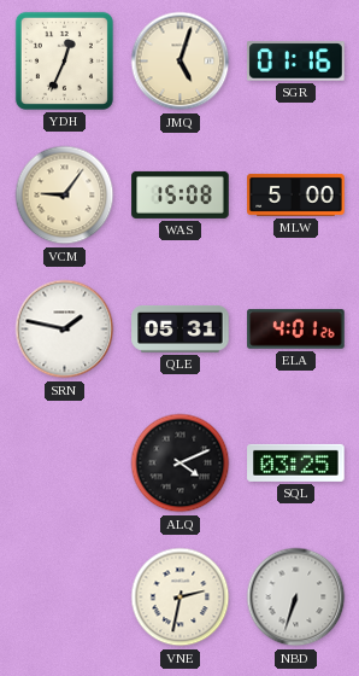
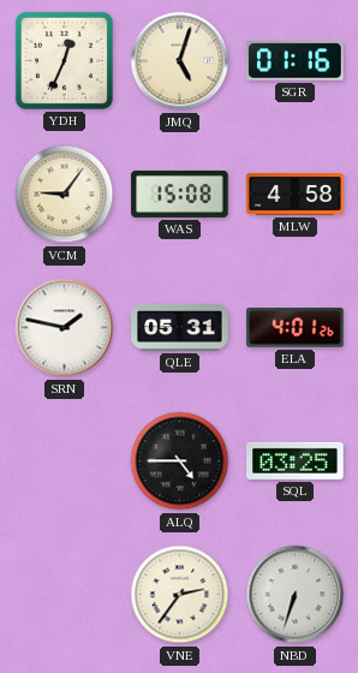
MLW: 5:00 -> 4:58
ALQ: 4:11 -> 4:45
VNE: 2:32 -> 2:36
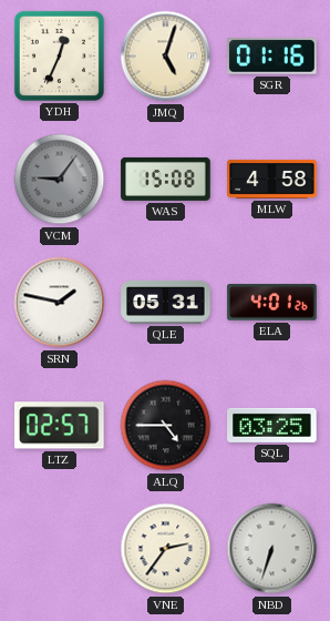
VCM dial: cream -> grey
LTZ: none -> 02:57
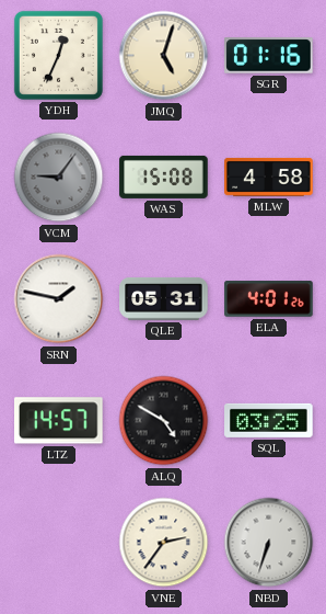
LTZ: 02:57 -> 14:57
ALQ: 4:45 -> 4:50
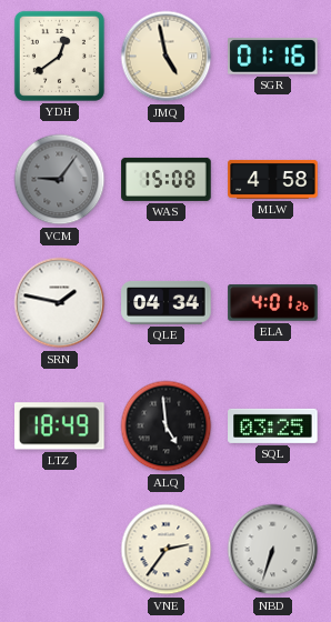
YDH: 12:34 -> 12:39
JMQ: 5:03 -> 4:58
QLE: 05:31 -> 04:34
LTZ: 14:57 -> 18:49
ALQ: 4:50 -> 4:59
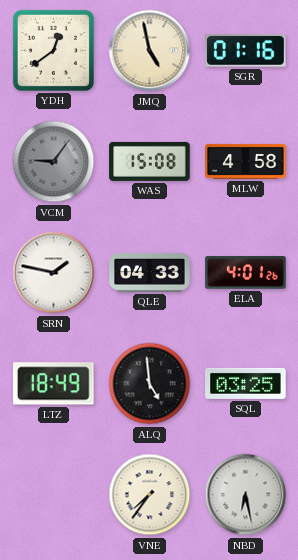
QLE: 04:34 -> 04:33
VNE: 2:36 -> 7:36
NBD: 6:33 -> 6:28
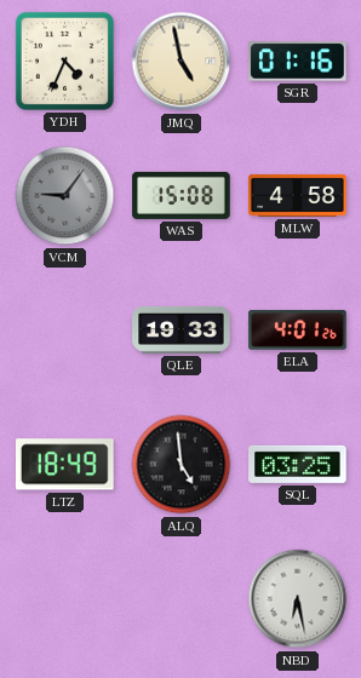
YDH: 12:39 -> 4:34
SRN: 1:47 -> none
QLE: 04:33 -> 19:33
VNE: 7:36 -> none
